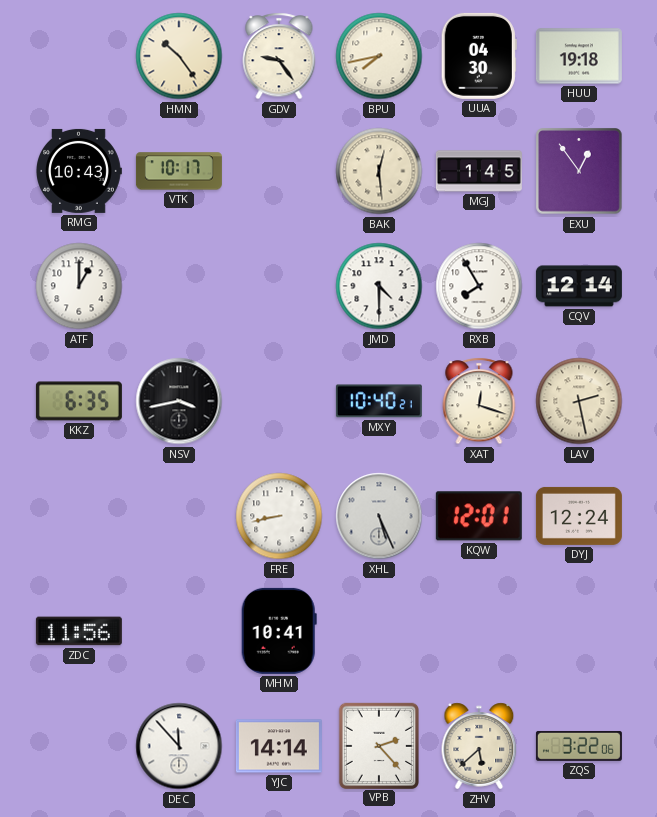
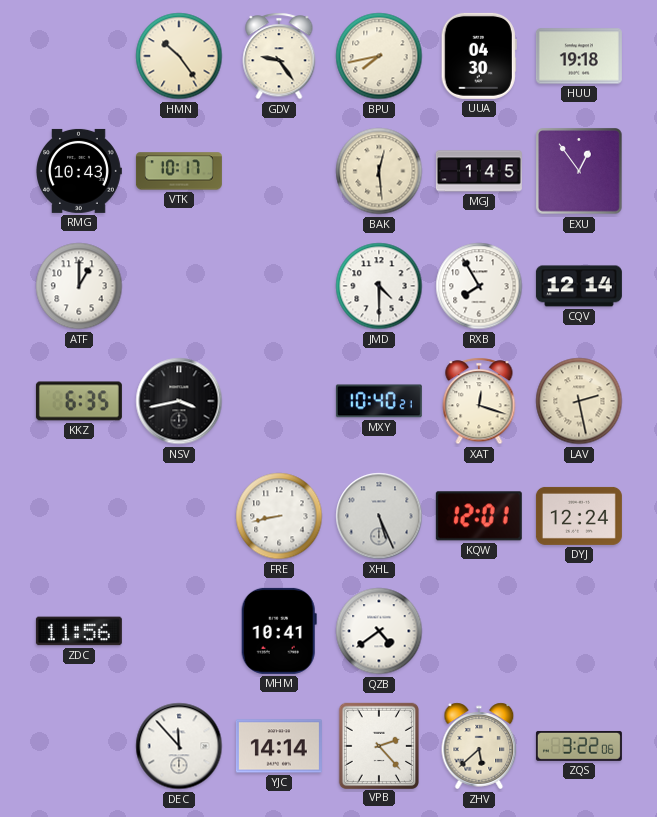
QZB: none -> 4:39
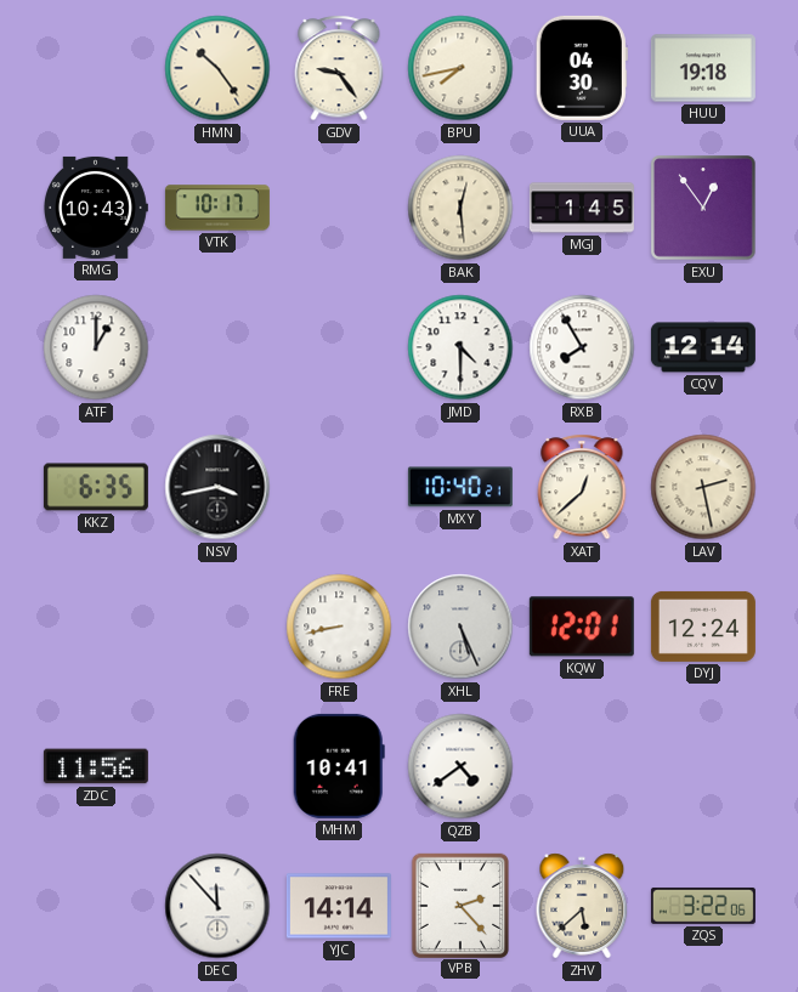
XAT: 12:18 -> 12:38
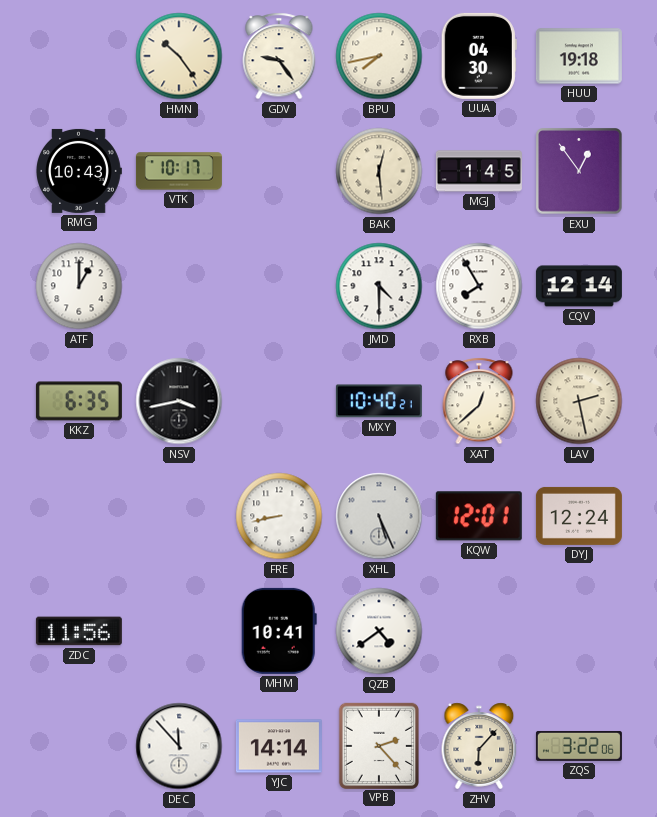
ZHV: 5:38 -> 6:07
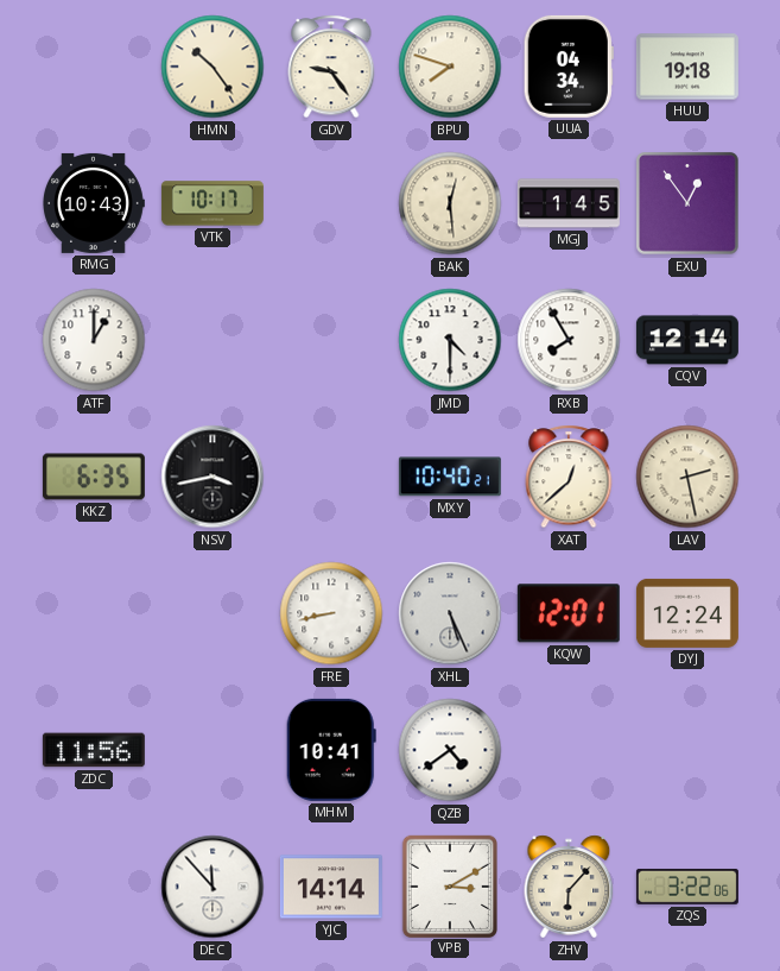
BPU: 7:43 -> 7:48
UUA: 04:30 -> 04:34
VPB: 2:23 -> 3:10
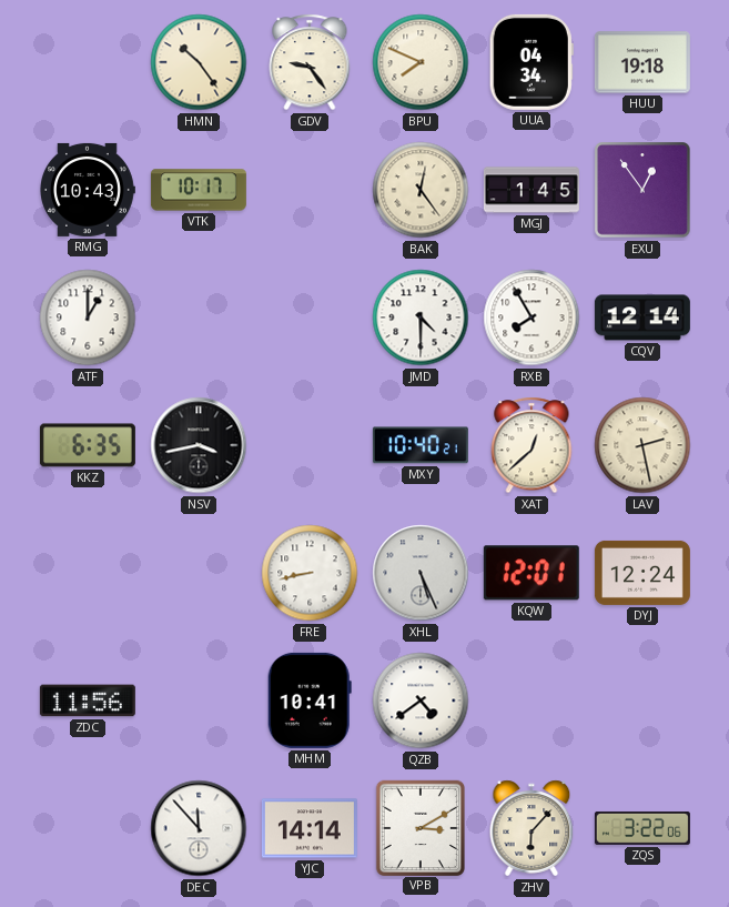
BPU: 7:48 -> 7:49
BAK: 12:29 -> 12:24
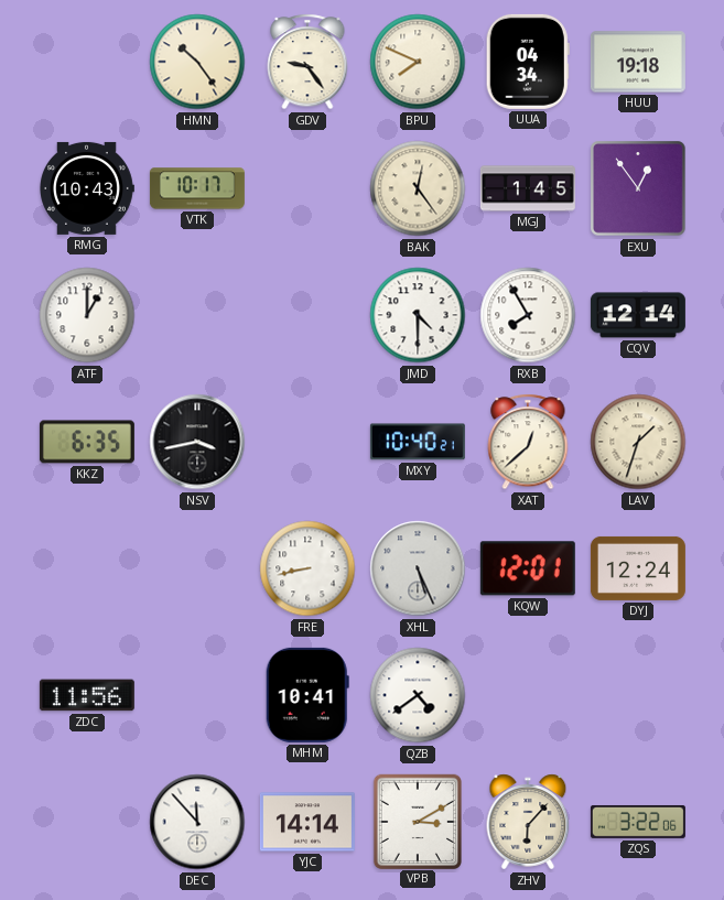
LAV: 2:28 -> 1:33
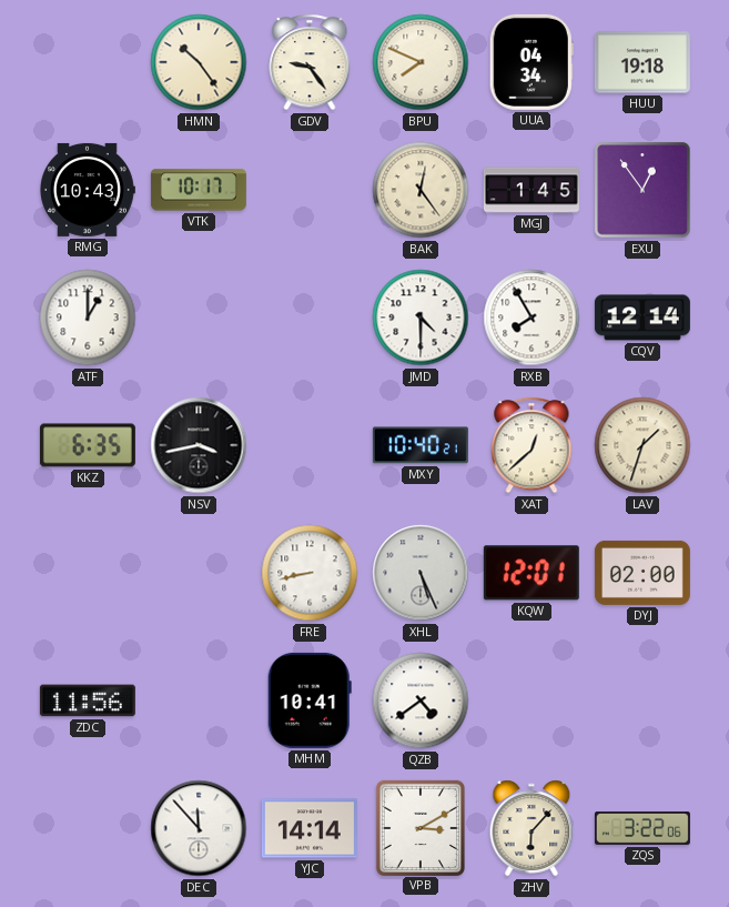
DYJ: 12:24 -> 02:00
